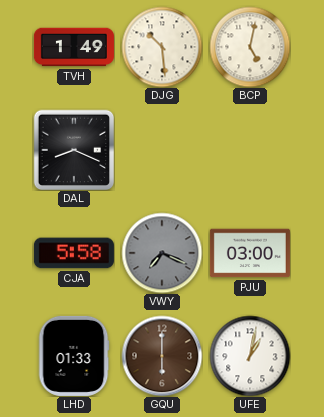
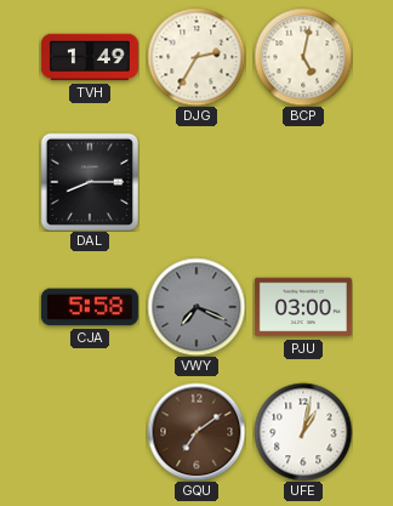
DJG: 10:29 -> 2:35
DAL: 8:19 -> 8:15
LHD: 01:33 -> none
GQU: 6:00 -> 7:09
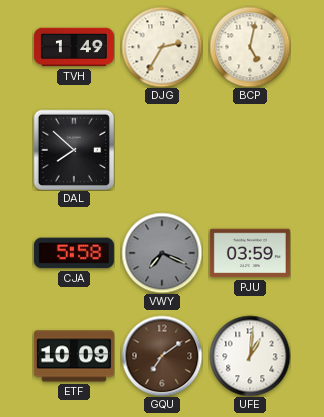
DAL: 8:15 -> 7:52
PJU: 03:00 -> 03:59
ETF: none -> 10:09
UFE: 1:02 -> 1:01
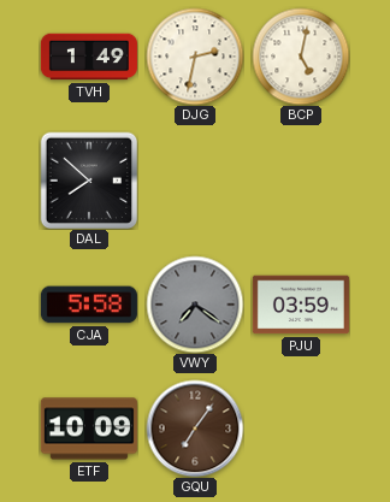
DJG: 2:35 -> 2:32
VWY: 7:19 -> 7:21
GQU: 7:09 -> 7:06
UFE: 1:01 -> none
